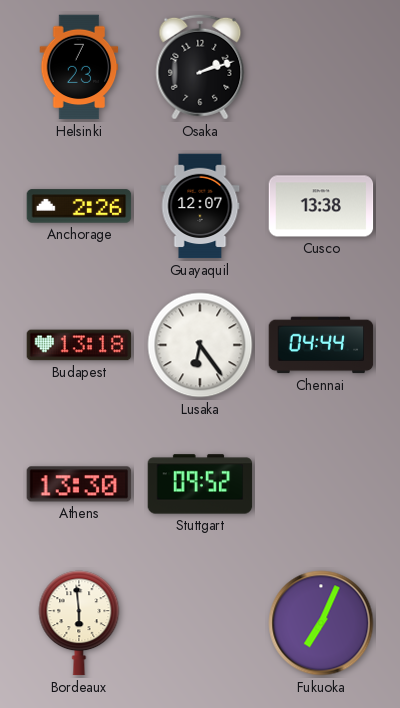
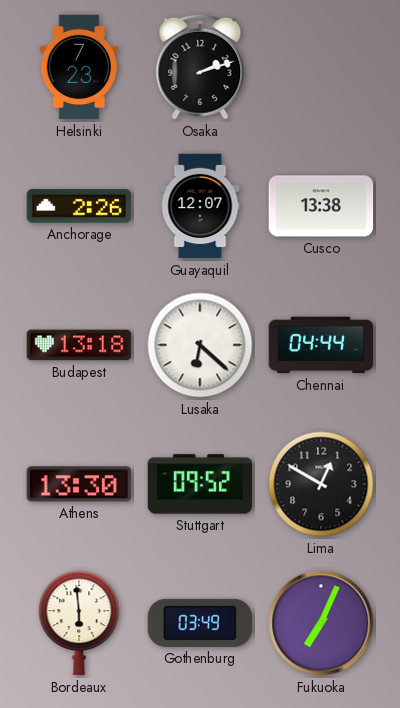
Lusaka: 6:24 -> 6:22
Lima: none -> 12:50
Gothenburg: none -> 03:49
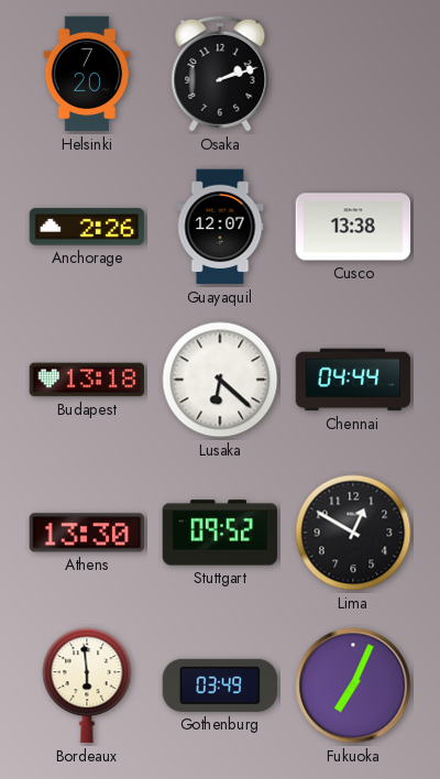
Helsinki: 7:23 -> 7:20
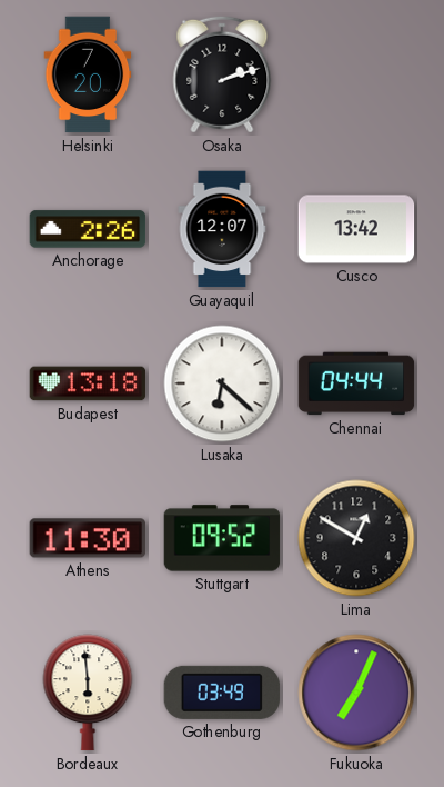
Cusco: 13:38 -> 13:42
Athens: 13:30 -> 11:30
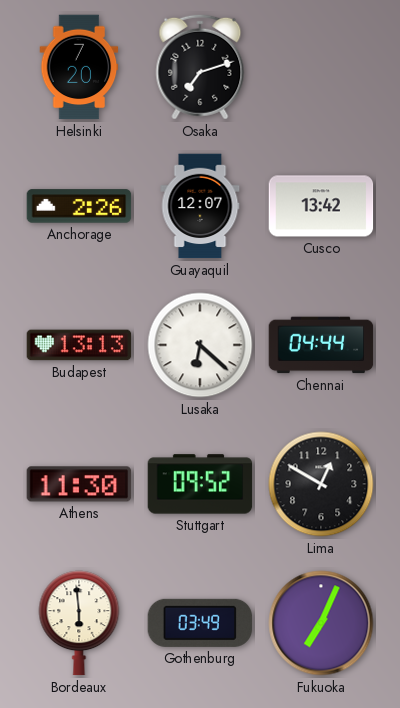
Osaka: 2:12 -> 7:12
Budapest: 13:18 -> 13:13
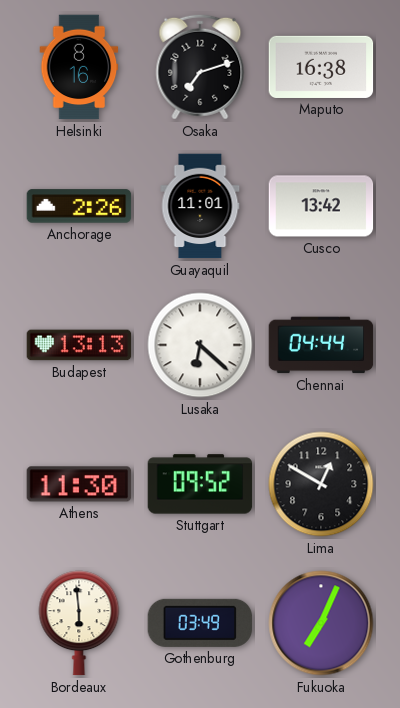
Helsinki: 7:20 -> 8:16
Maputo: none -> 16:38
Guayaquil: 12:07 -> 11:01
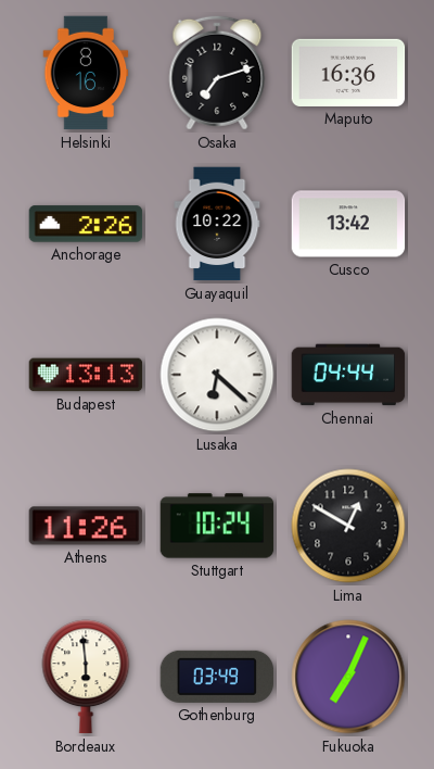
Maputo: 16:38 -> 16:36
Guayaquil: 11:01 -> 10:22
Athens: 11:30 -> 11:26
Stuttgart: 09:52 -> 10:24
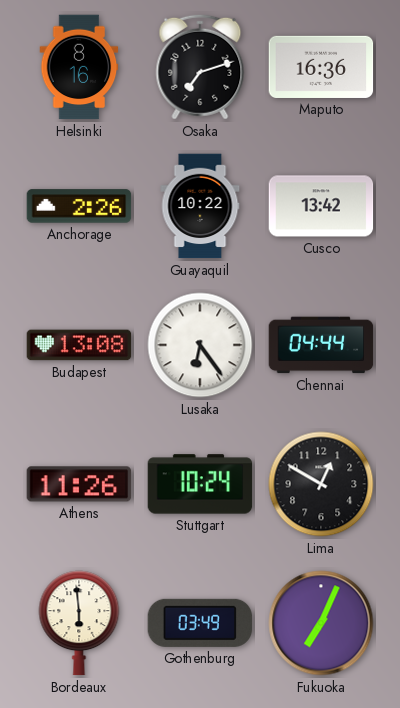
Budapest: 13:13 -> 13:08
Lusaka: 6:22 -> 6:24
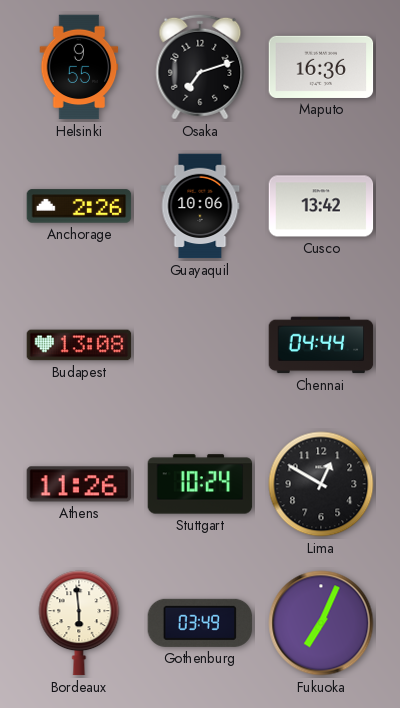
Helsinki: 8:16 -> 9:55
Guayaquil: 10:22 -> 10:06
Lusaka: 6:24 -> none
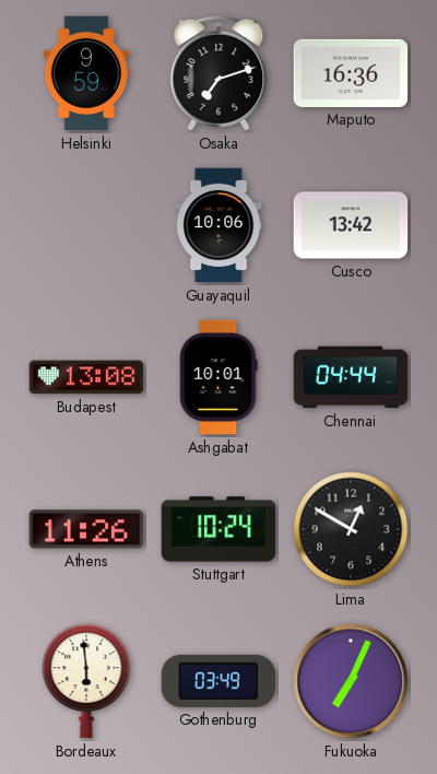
Helsinki: 9:55 -> 9:59
Anchorage: 2:26 -> none
Ashgabat: none -> 10:01
